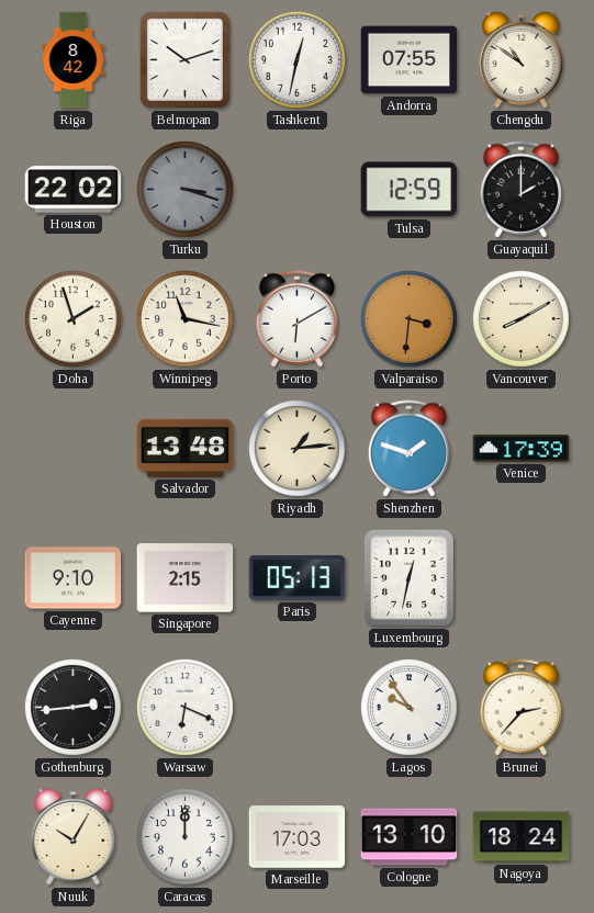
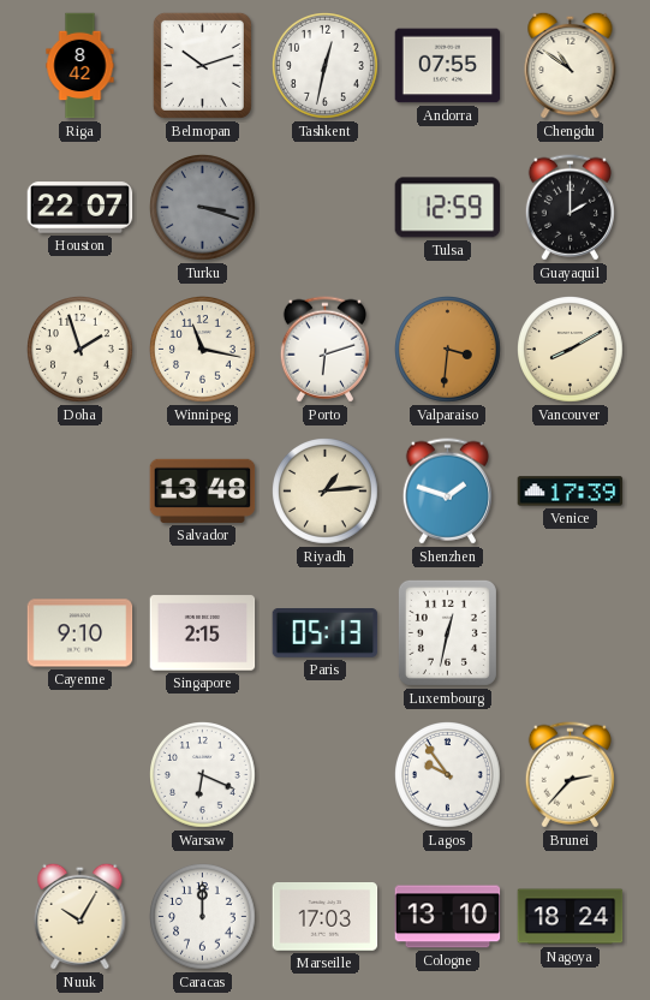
Houston: 22:02 -> 22:07
Porto: 6:10 -> 6:12
Gothenburg: 2:44 -> none
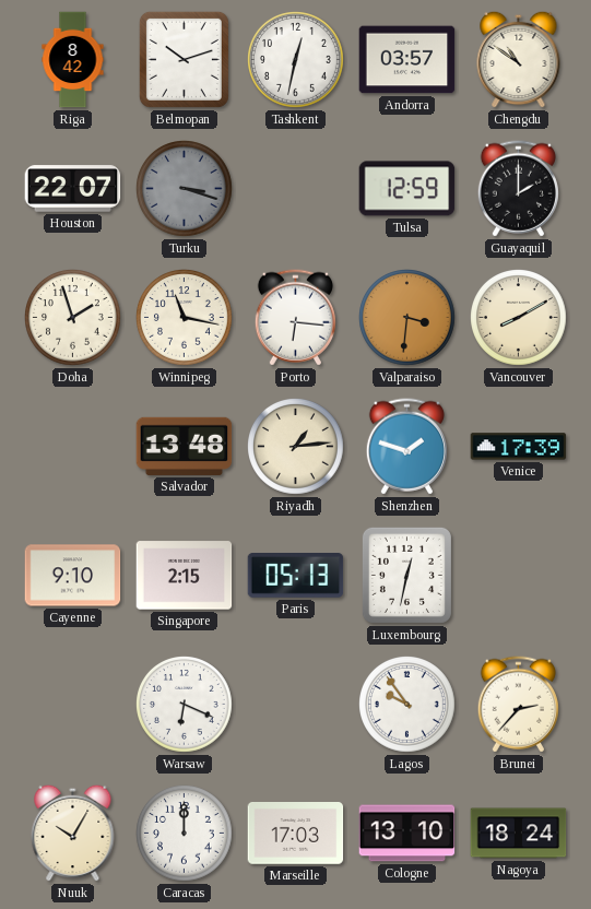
Andorra: 07:55 -> 03:57
Porto: 6:12 -> 6:16
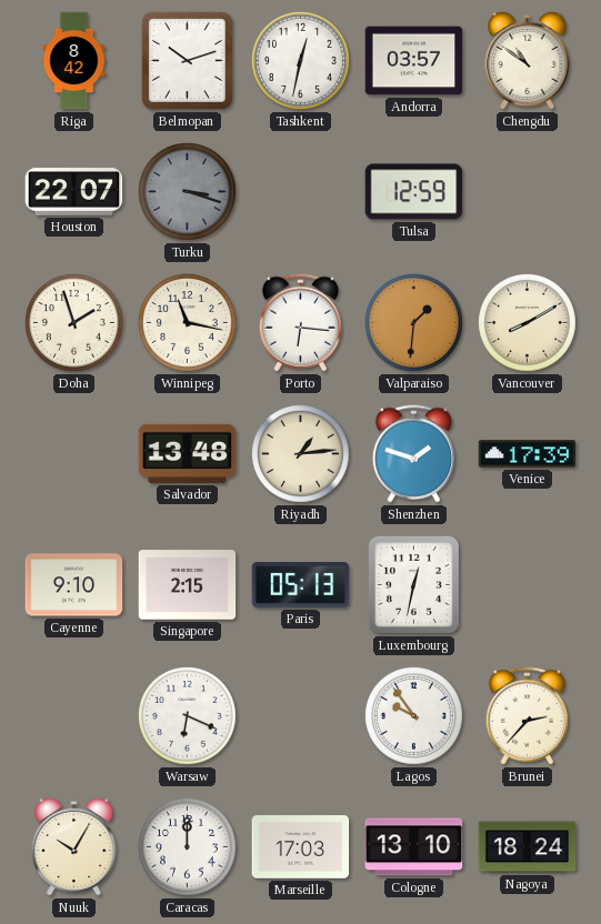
Guayaquil: 2:00 -> none
Valparaiso: 3:31 -> 1:31
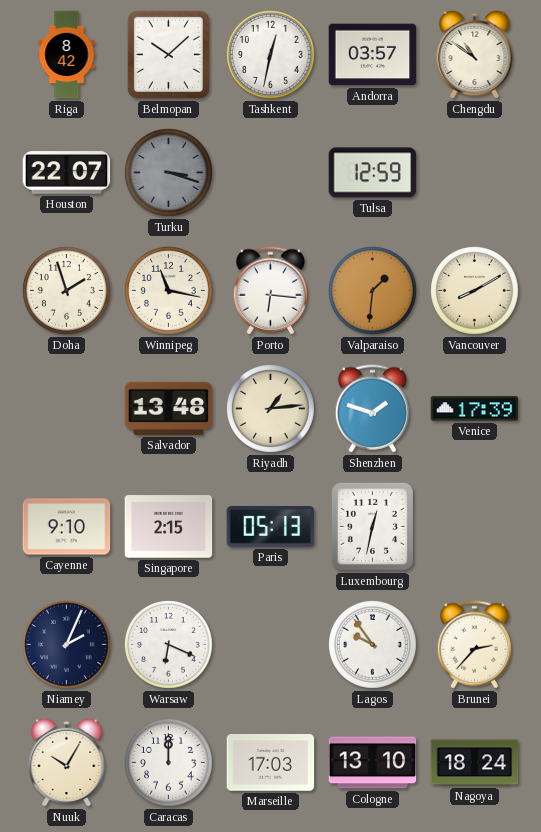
Belmopan: 10:12 -> 10:08
Niamey: none -> 2:04
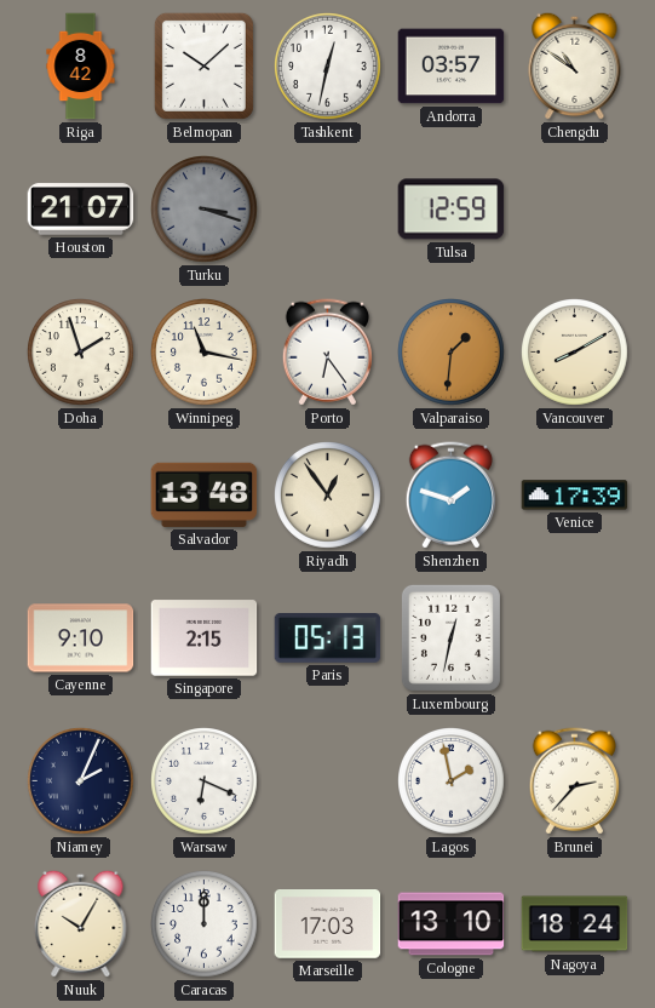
Houston: 22:07 -> 21:07
Porto: 6:16 -> 6:24
Riyadh: 1:14 -> 12:54
Lagos: 9:54 -> 1:58
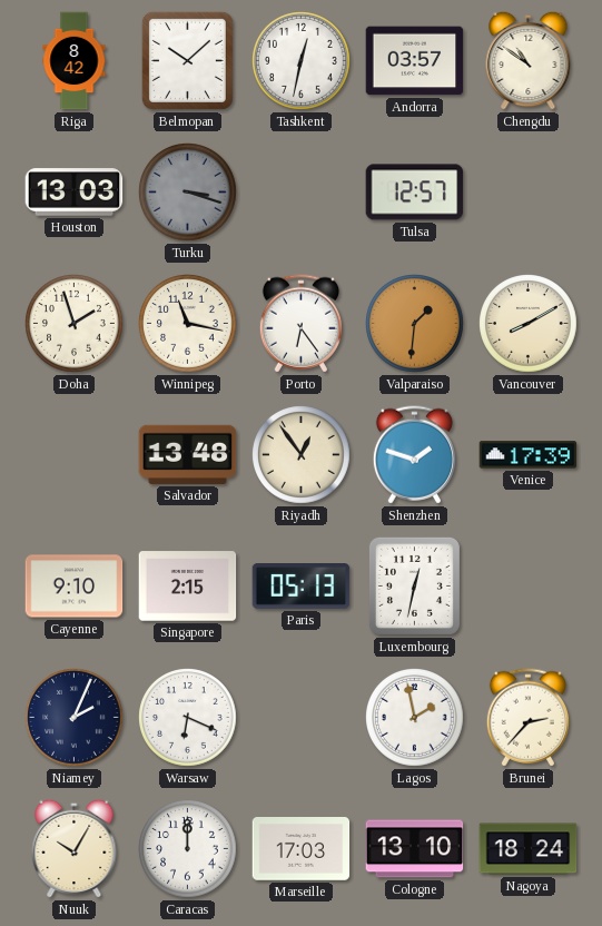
Houston: 21:07 -> 13:03
Tulsa: 12:59 -> 12:57
